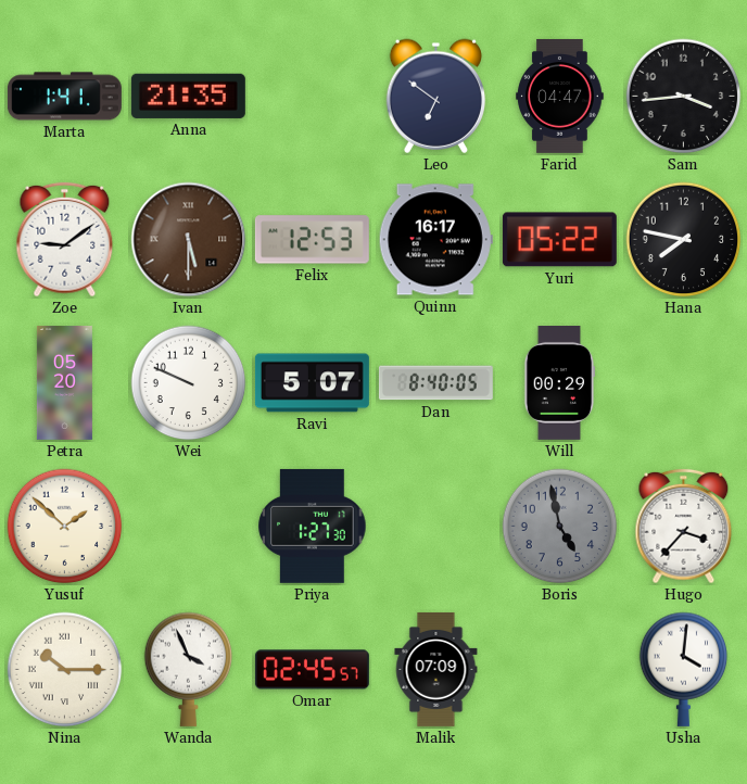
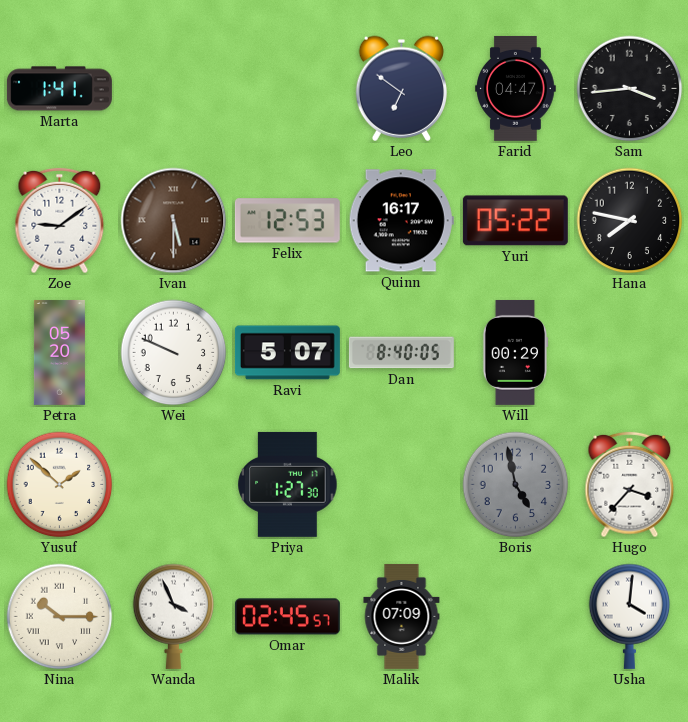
Anna: 21:35 -> none
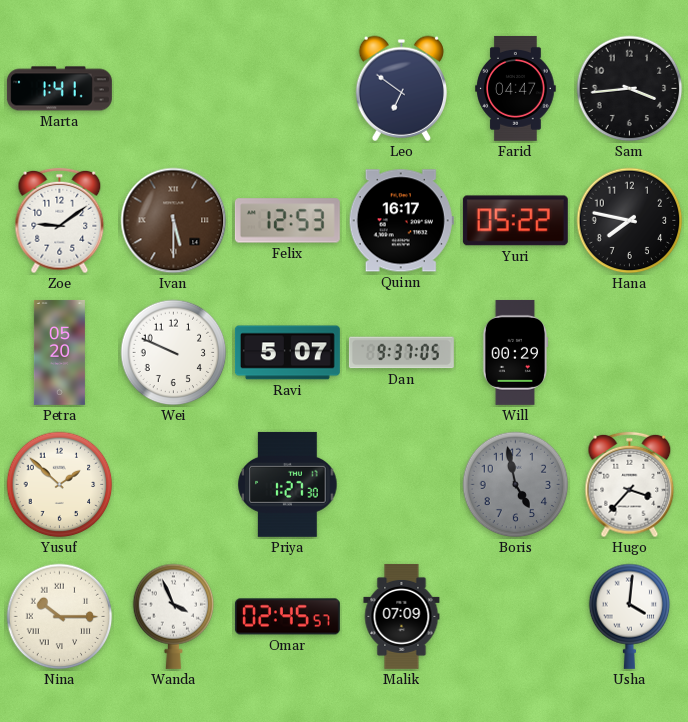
Dan: 8:40 -> 9:37
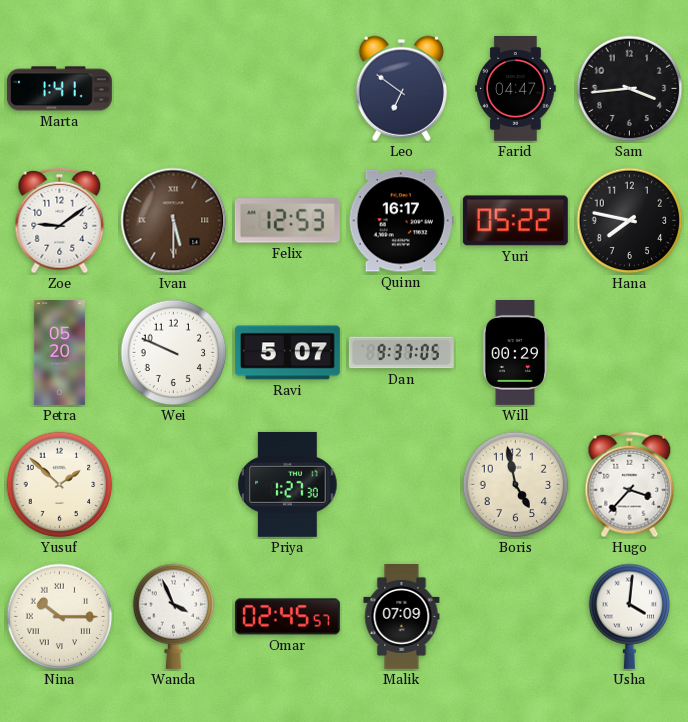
Boris dial: grey -> cream
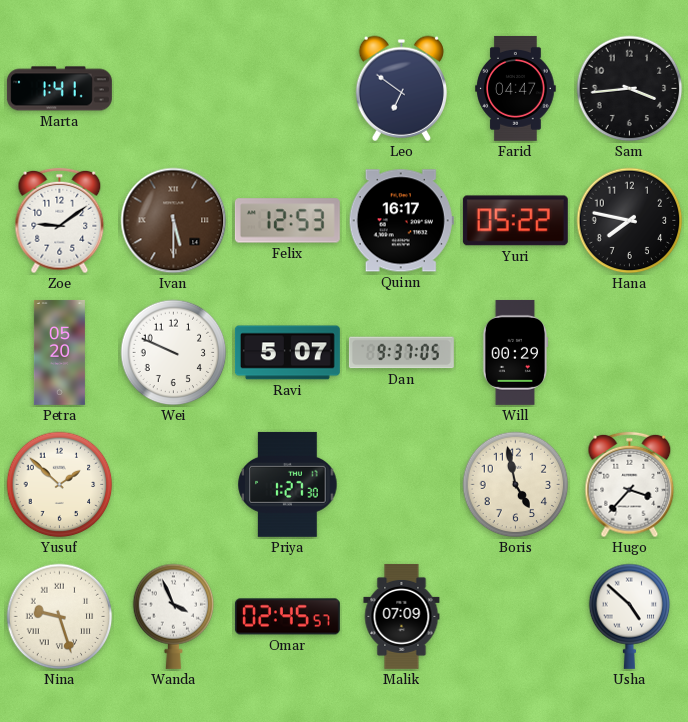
Nina: 10:15 -> 9:27
Usha: 4:01 -> 4:52
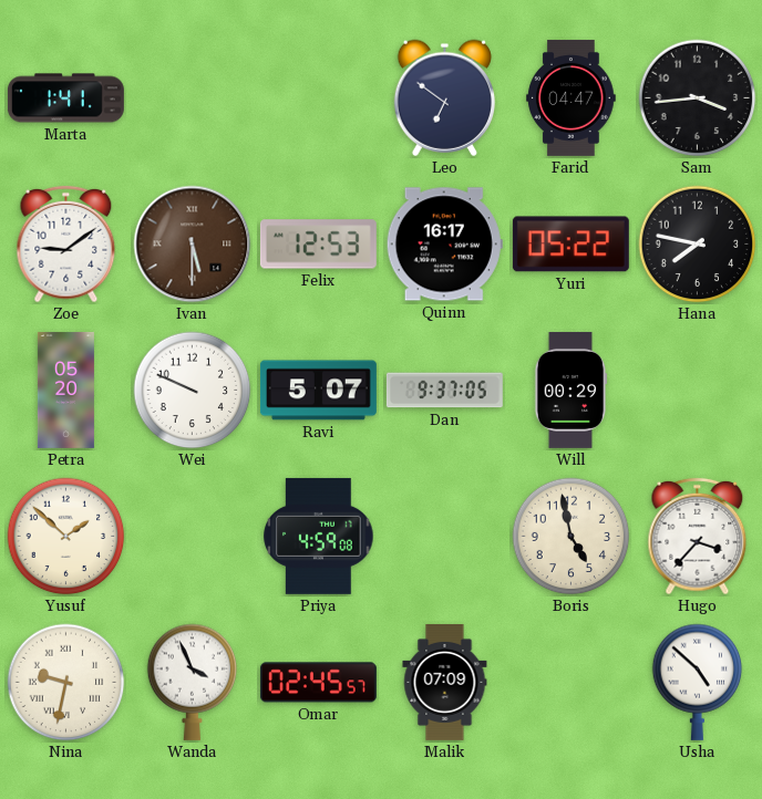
Priya: 1:27 -> 4:59
Nina: 9:27 -> 9:32
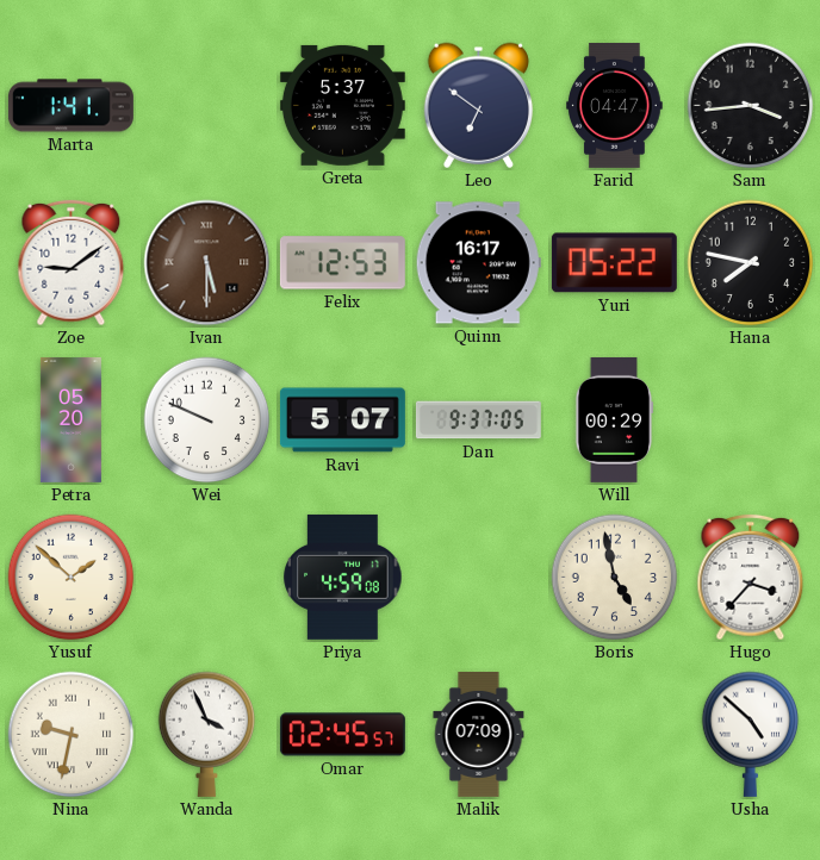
Greta: none -> 5:37
